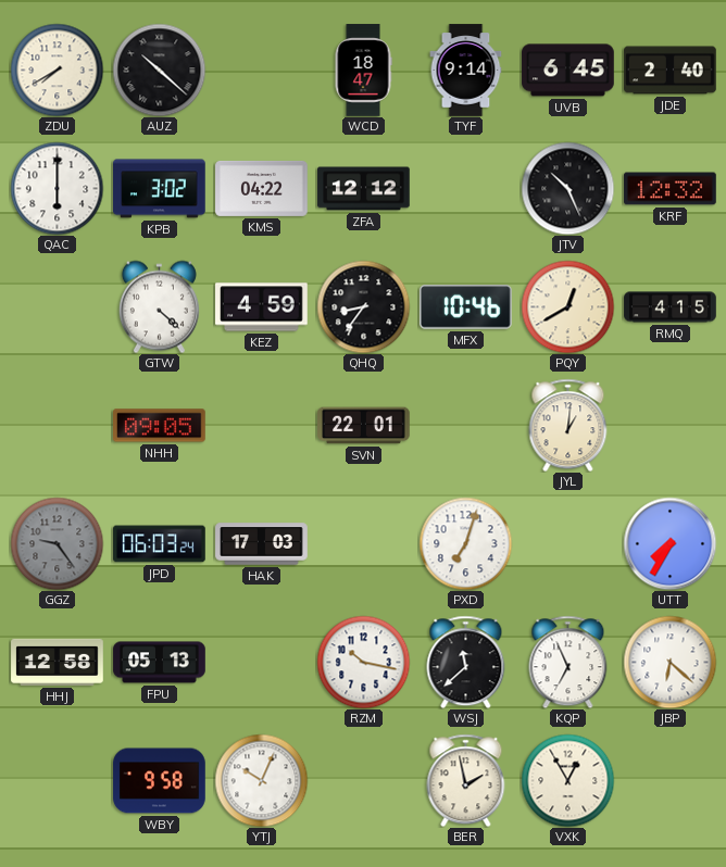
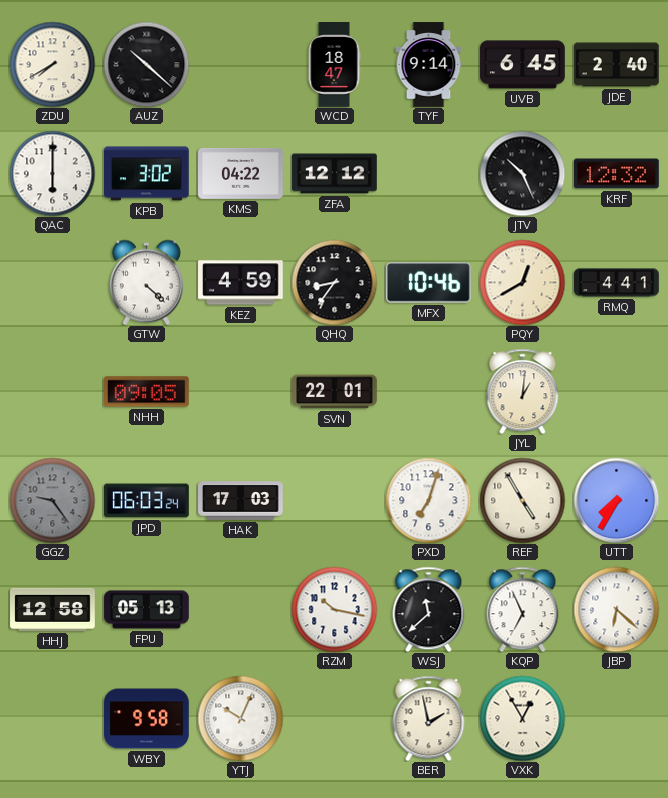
RMQ: 4:15 -> 4:41
REF: none -> 4:55
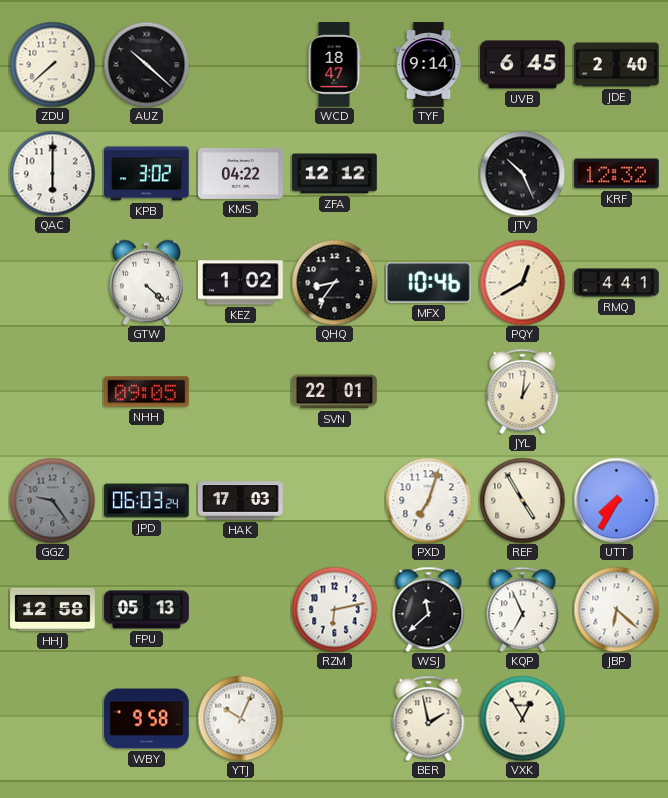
ZDU: 7:40 -> 7:38
KEZ: 4:59 -> 1:02
RZM: 10:17 -> 6:13
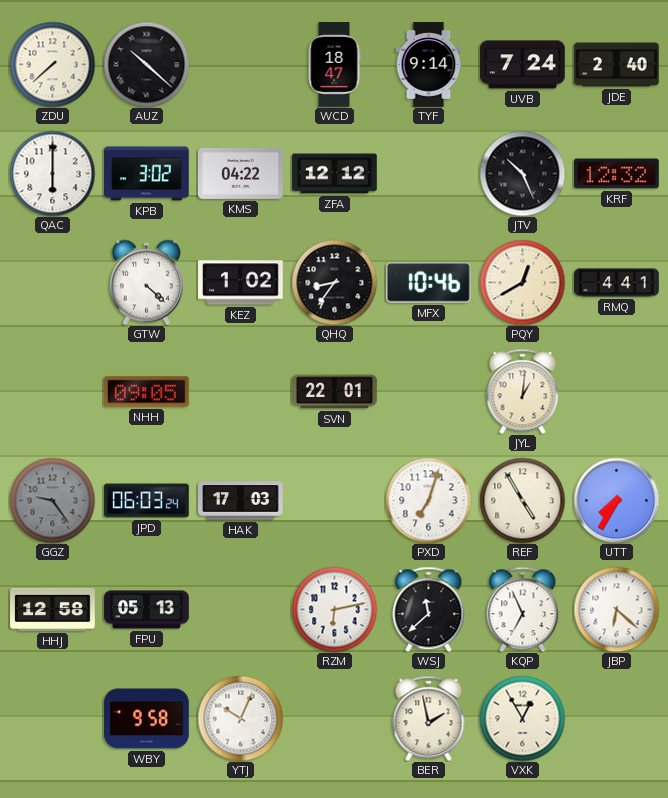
UVB: 6:45 -> 7:24
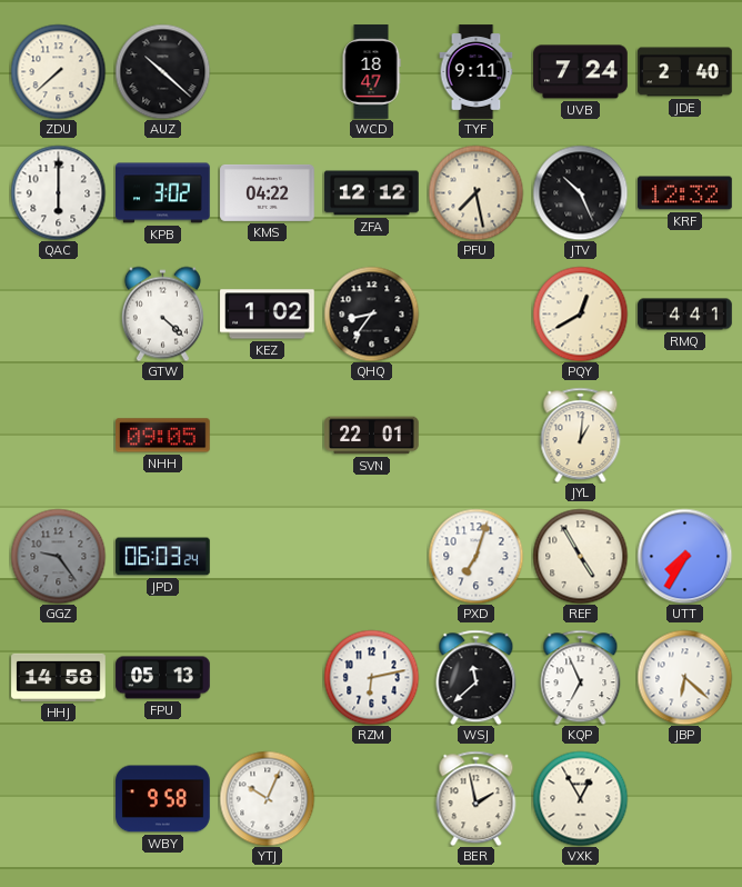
TYF: 9:14 -> 9:11
PFU: none -> 7:28
MFX: 10:46 -> none
HAK: 17:03 -> none
HHJ: 12:58 -> 14:58
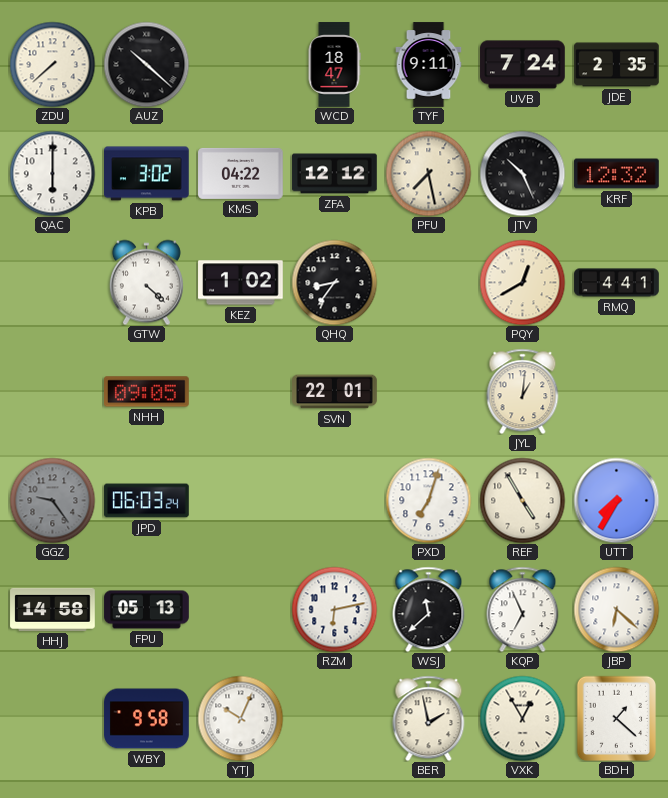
JDE: 2:40 -> 2:35
BDH: none -> 1:22
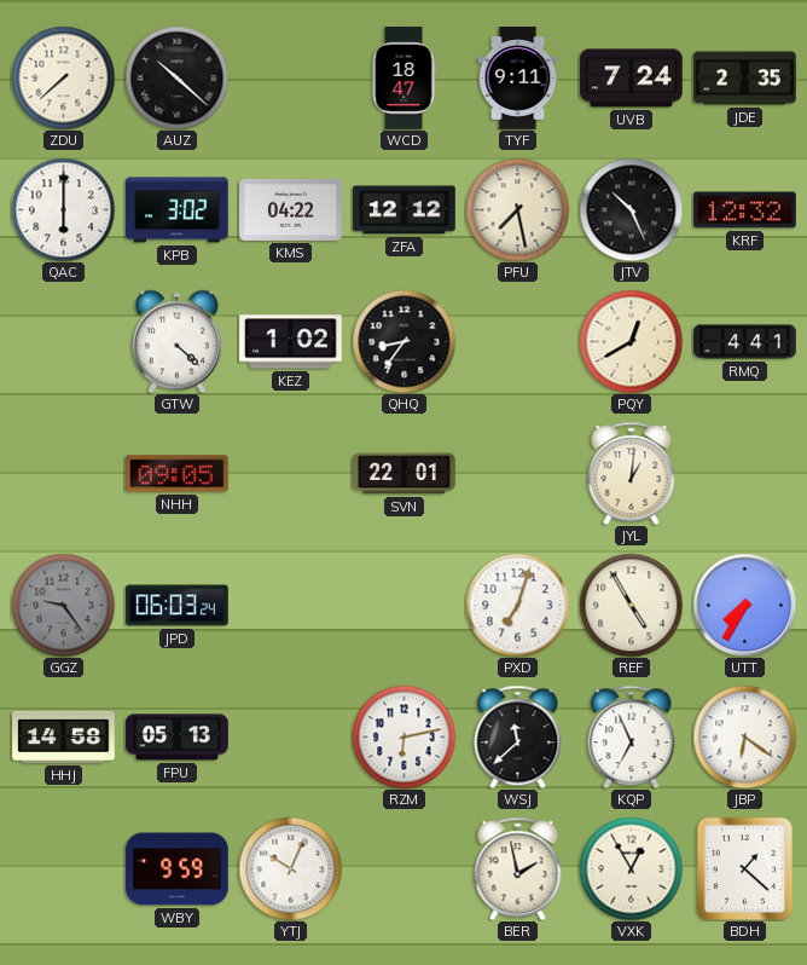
JBP: 6:22 -> 6:21
WBY: 9:58 -> 9:59
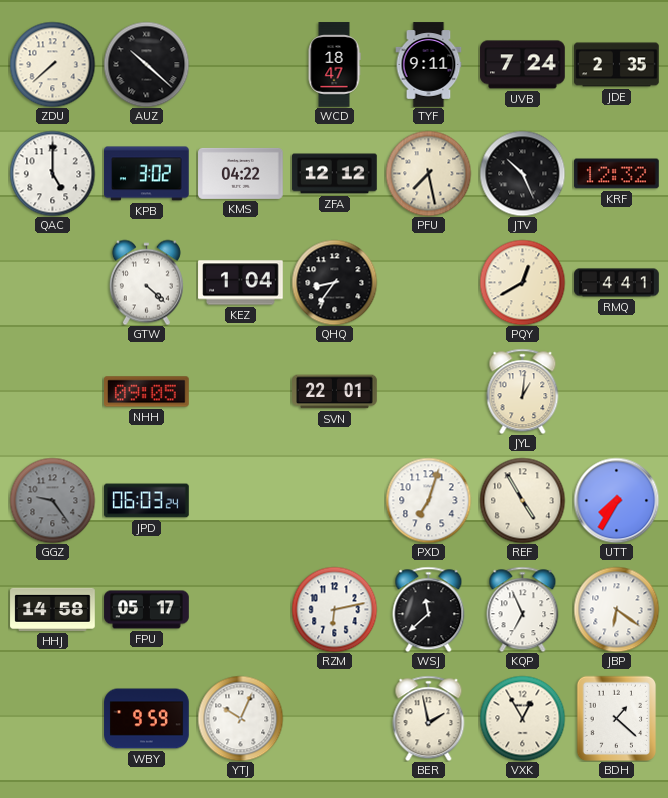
QAC: 6:00 -> 5:00
KEZ: 1:02 -> 1:04
FPU: 05:13 -> 05:17
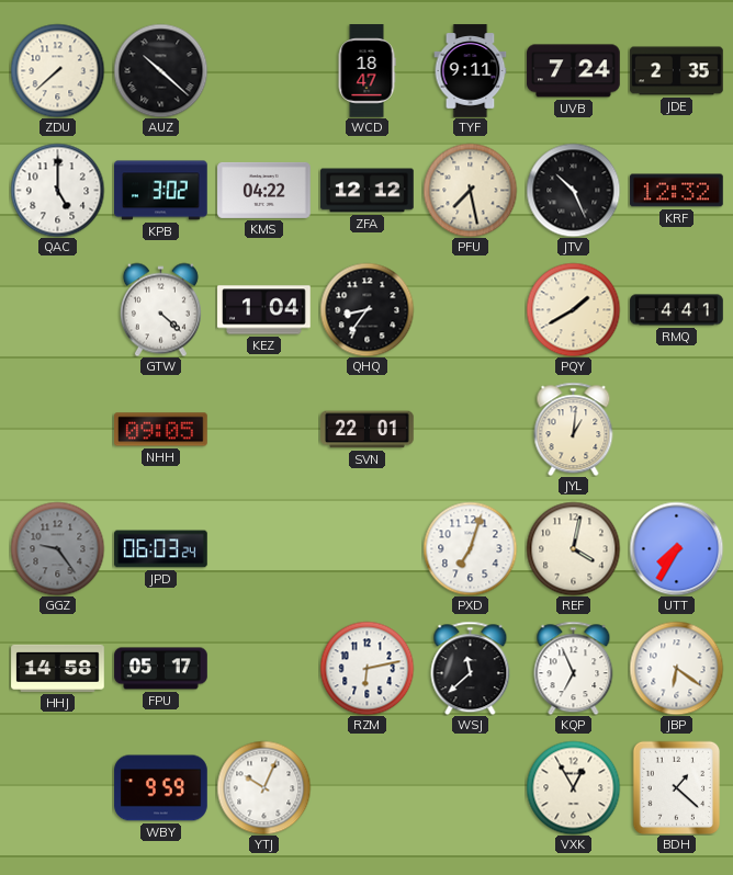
PQY: 12:40 -> 1:40
REF: 4:55 -> 4:02
BER: 1:58 -> none
